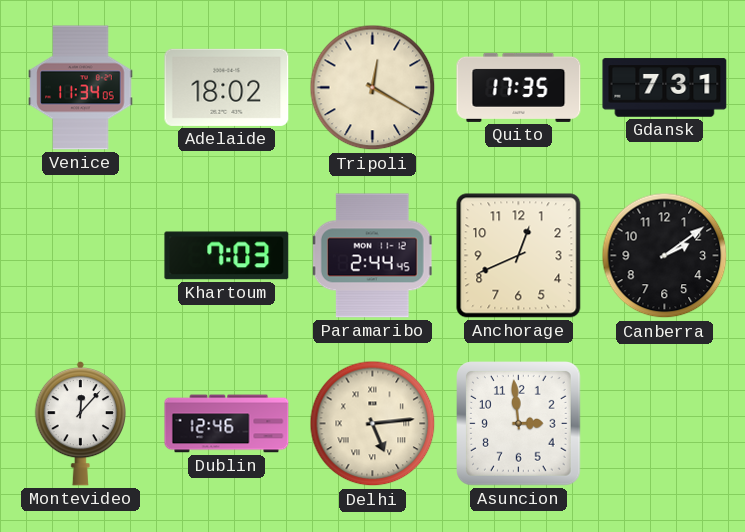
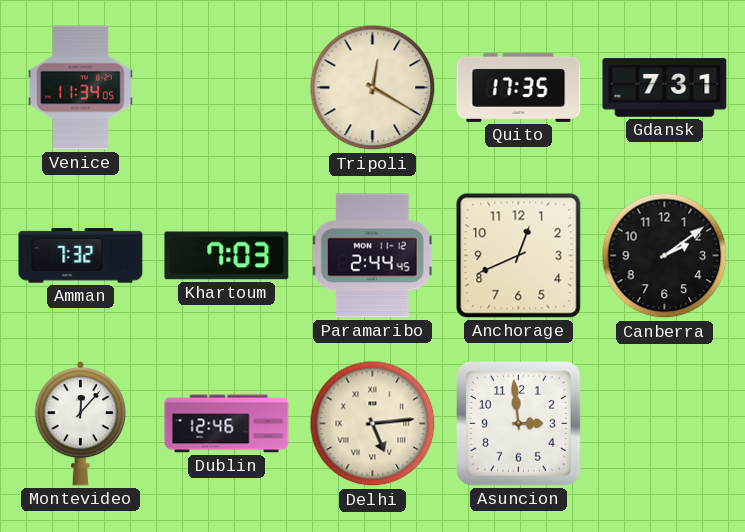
Adelaide: 18:02 -> none
Amman: none -> 7:32
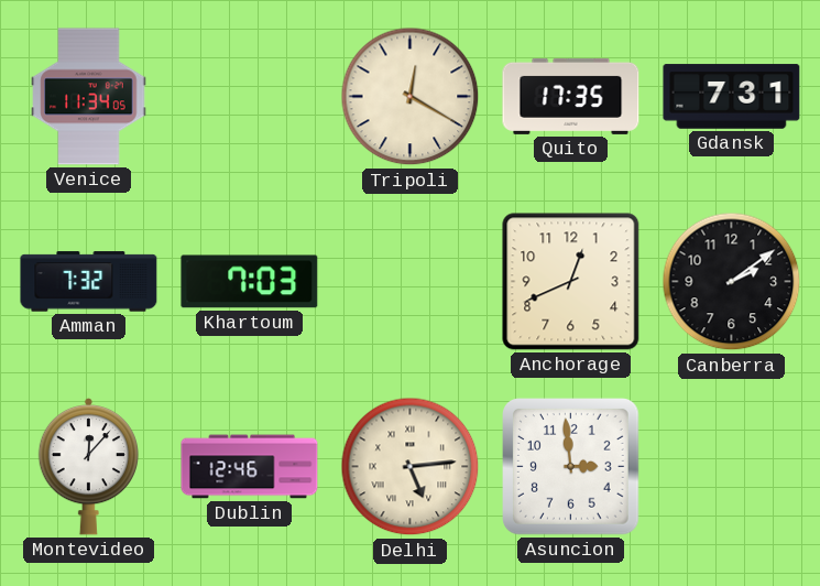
Paramaribo: 2:44 -> none
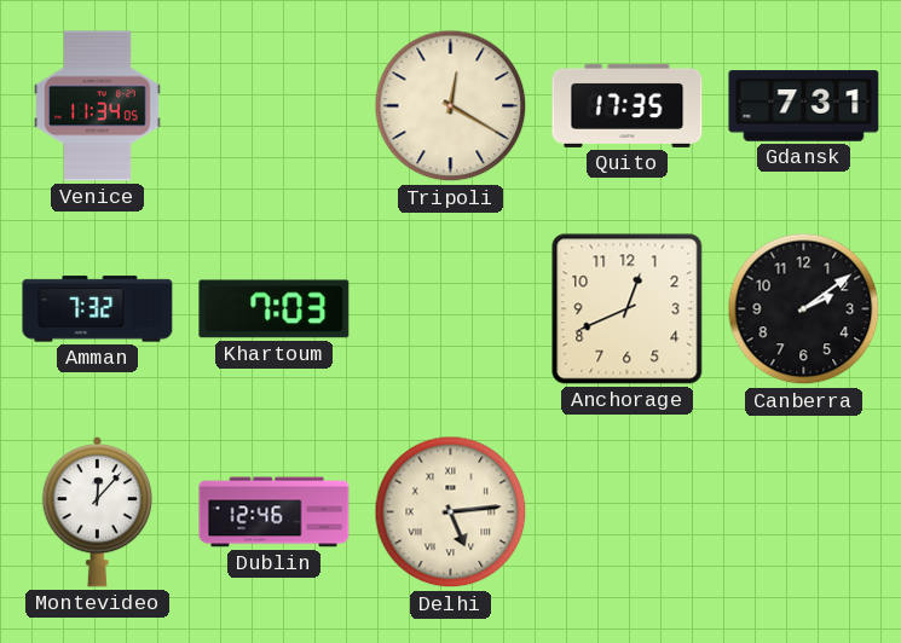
Asuncion: 2:59 -> none
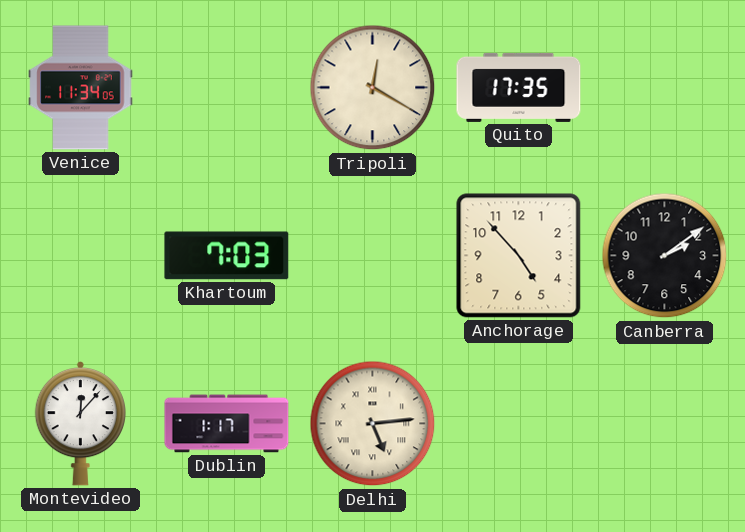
Gdansk: 7:31 -> none
Amman: 7:32 -> none
Anchorage: 12:41 -> 4:53
Dublin: 12:46 -> 1:17
